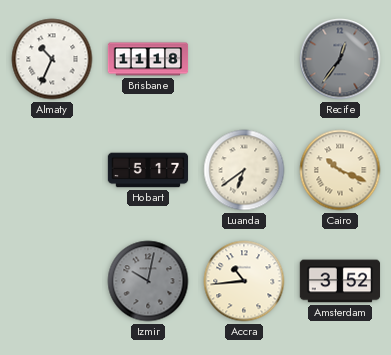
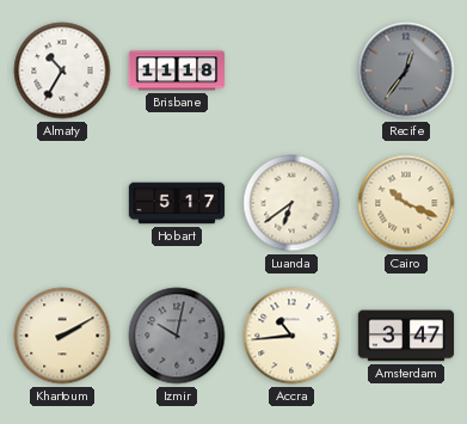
Almaty: 10:34 -> 10:35
Khartoum: none -> 2:10
Amsterdam: 3:52 -> 3:47
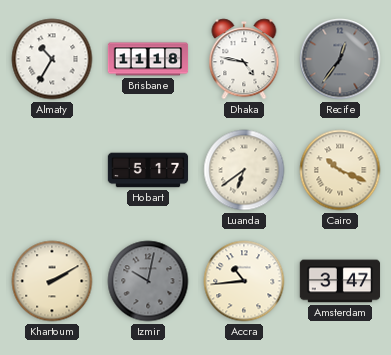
Dhaka: none -> 4:47
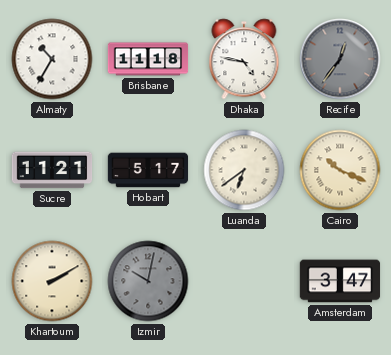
Sucre: none -> 11:21
Accra: 10:44 -> none
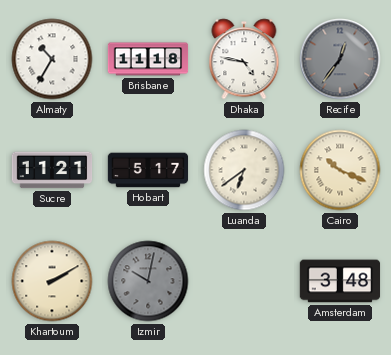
Amsterdam: 3:47 -> 3:48
